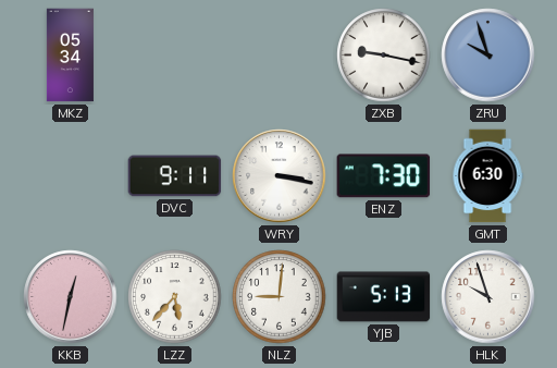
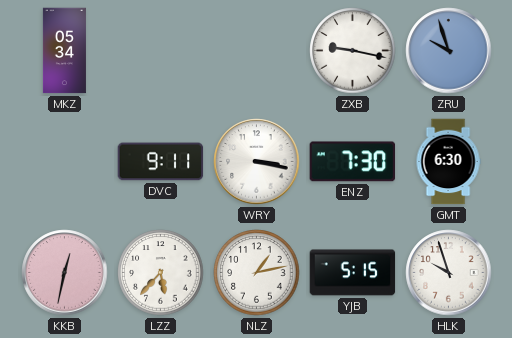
NLZ: 9:01 -> 1:13
YJB: 5:13 -> 5:15
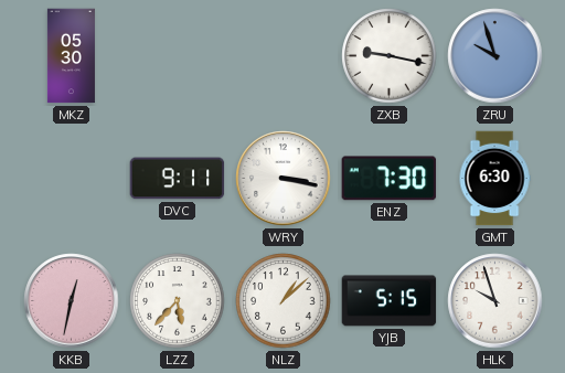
MKZ: 05:34 -> 05:30
NLZ: 1:13 -> 1:08
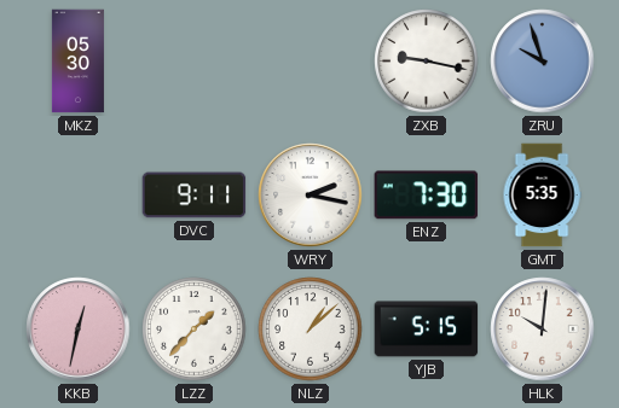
WRY: 3:17 -> 2:17
GMT: 6:30 -> 5:35
LZZ: 5:37 -> 1:37
HLK: 9:57 -> 10:01
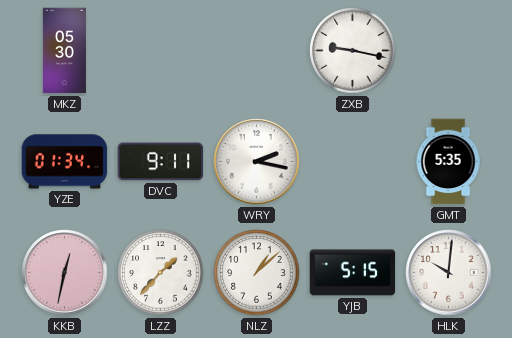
ZRU: 9:57 -> none
YZE: none -> 01:34
ENZ: 7:30 -> none
